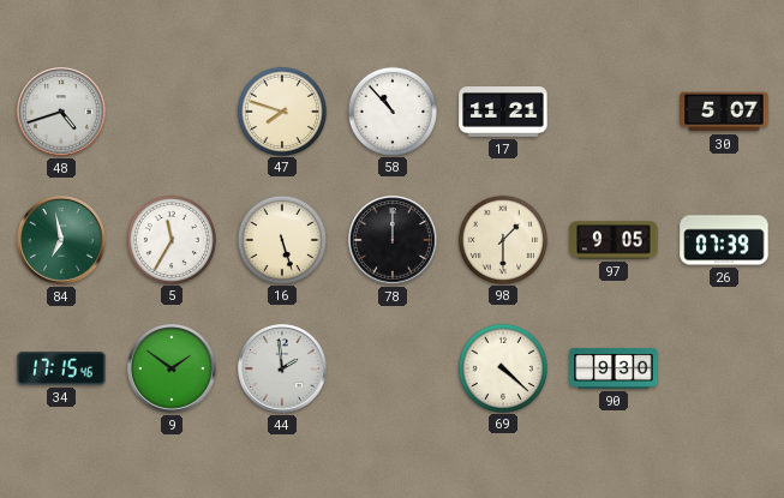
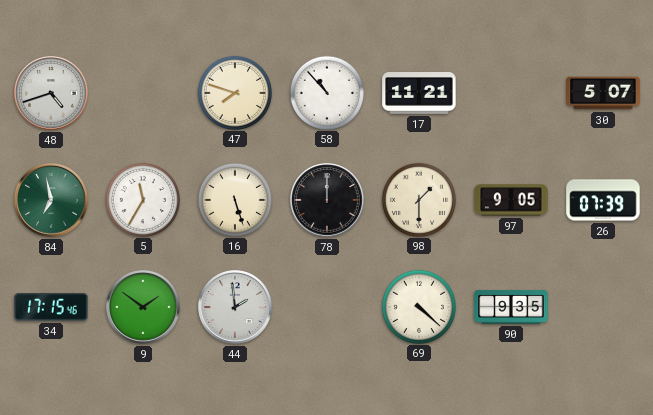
90: 9:30 -> 9:35
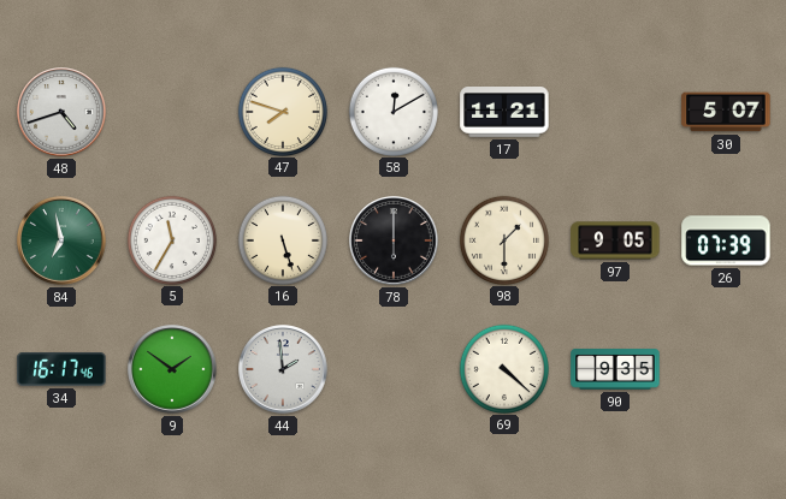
58: 10:53 -> 12:10
78: 12:00 -> 6:00
34: 17:15 -> 16:17
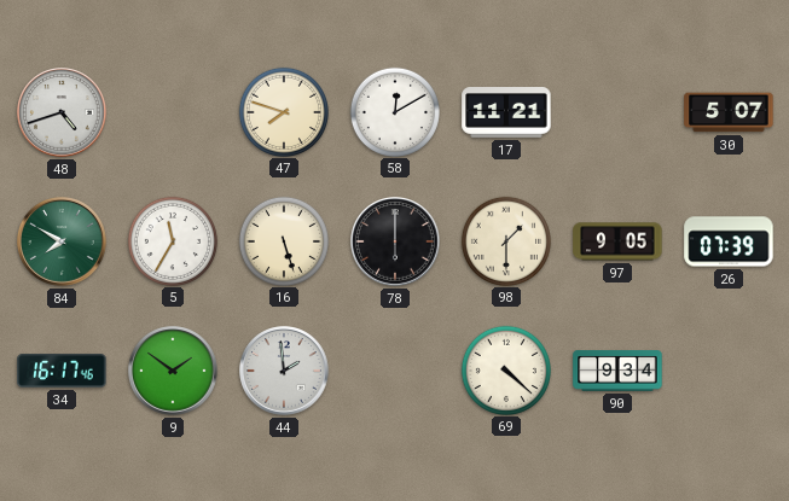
84: 6:58 -> 7:50
90: 9:35 -> 9:34
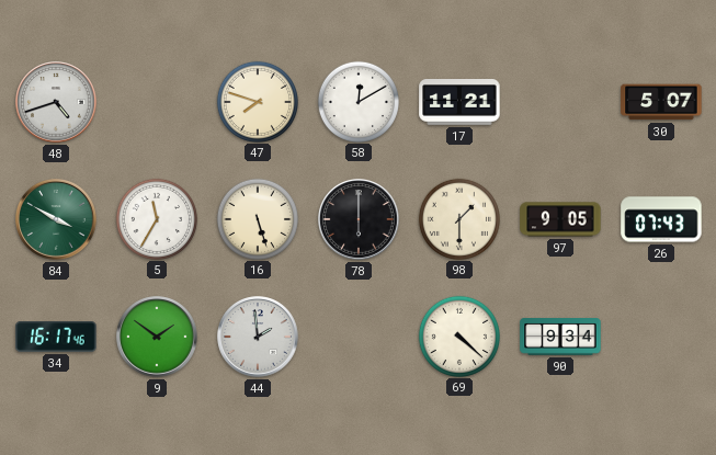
84: 7:50 -> 3:50
26: 07:39 -> 07:43
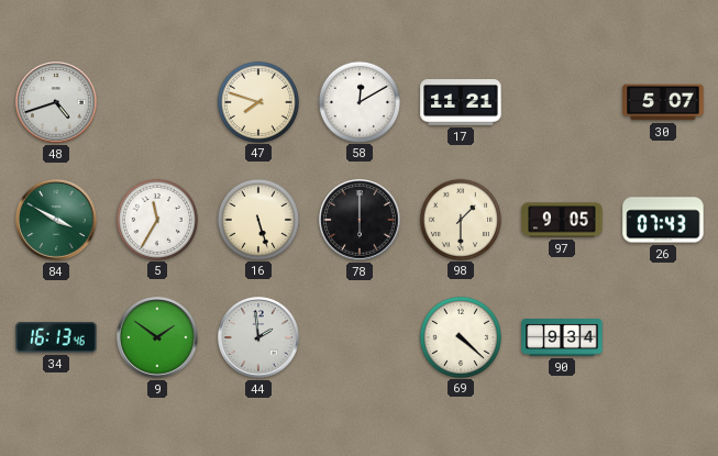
34: 16:17 -> 16:13
